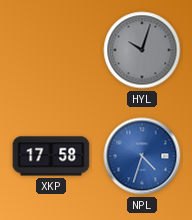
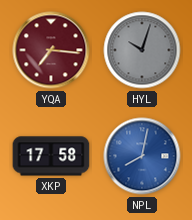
YQA: none -> 7:16
NPL: 4:33 -> 8:02
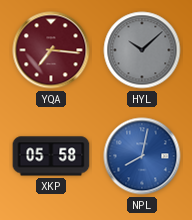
HYL: 10:03 -> 10:08
XKP: 17:58 -> 05:58
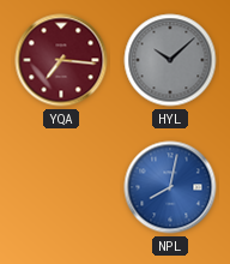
XKP: 05:58 -> none
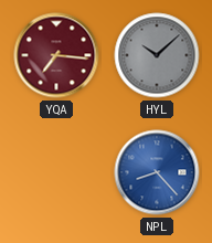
NPL: 8:02 -> 8:23
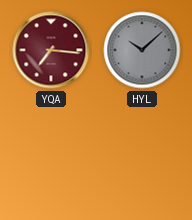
NPL: 8:23 -> none
